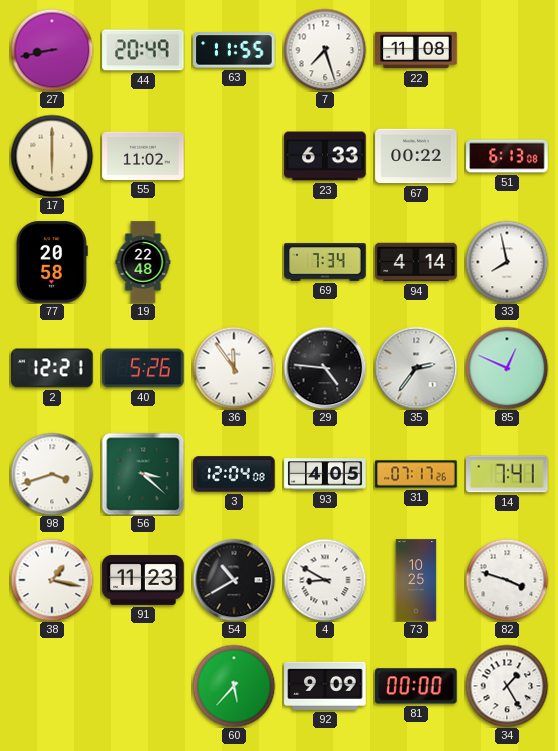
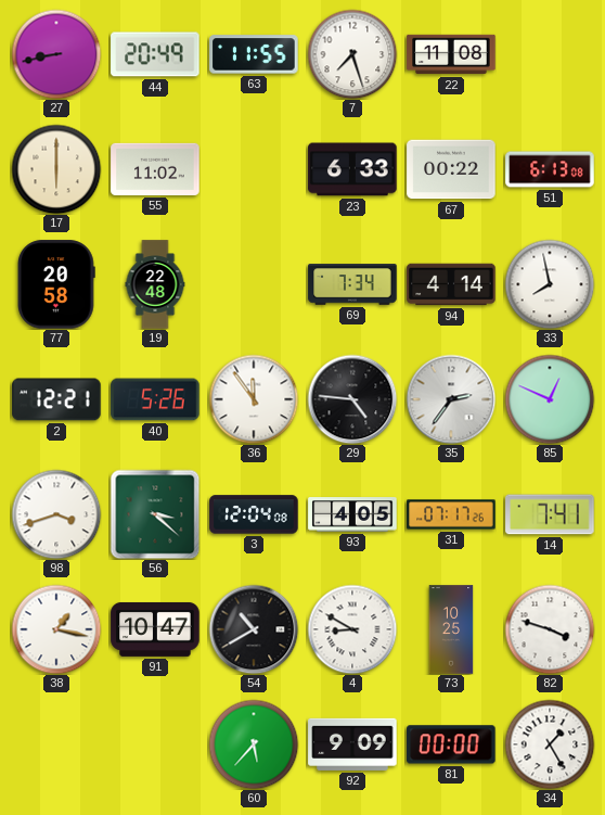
91: 11:23 -> 10:47
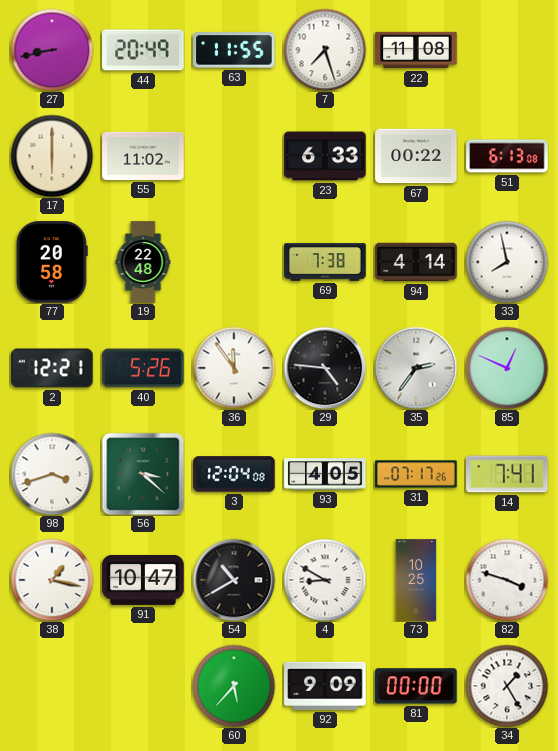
69: 7:34 -> 7:38
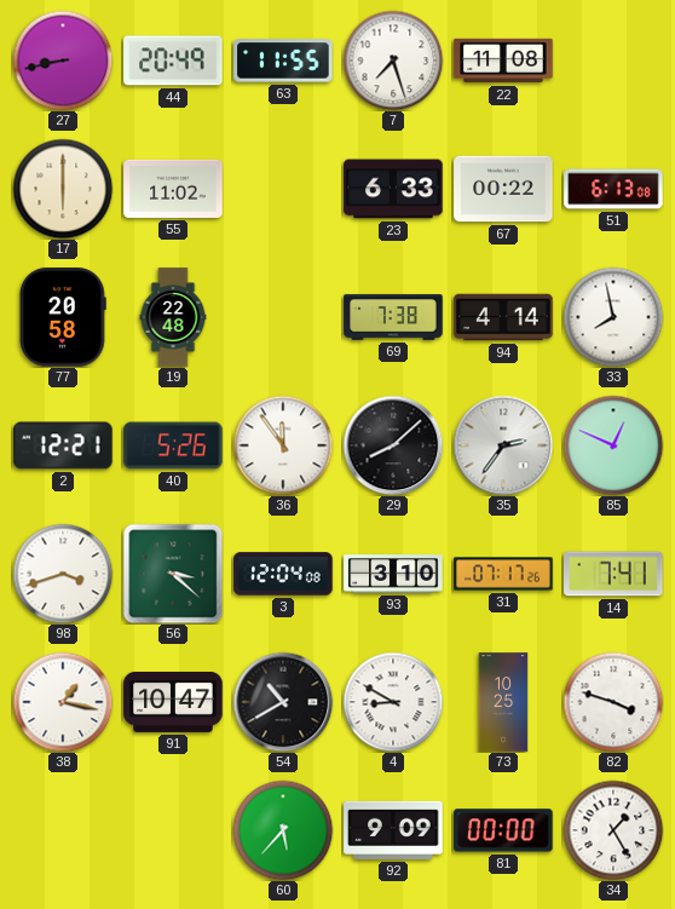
29: 4:46 -> 8:08
93: 4:05 -> 3:10
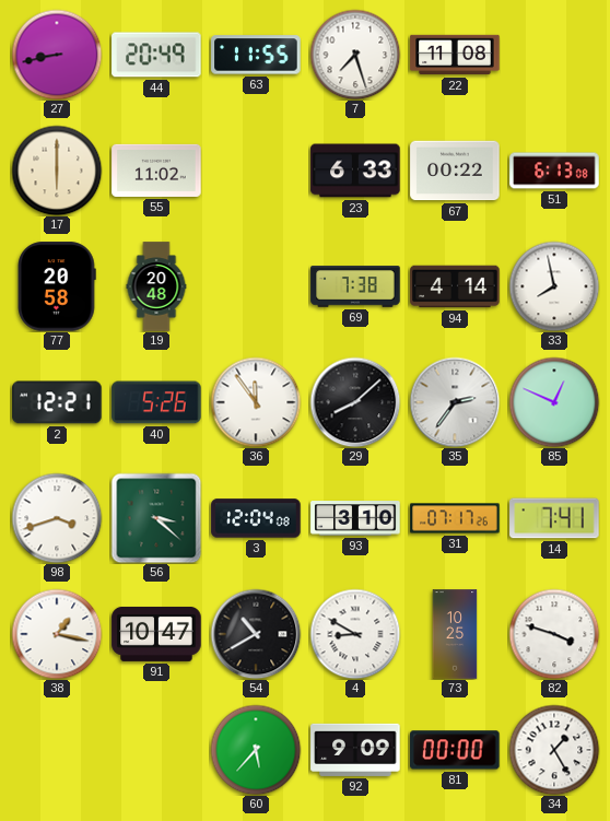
19: 22:48 -> 20:48
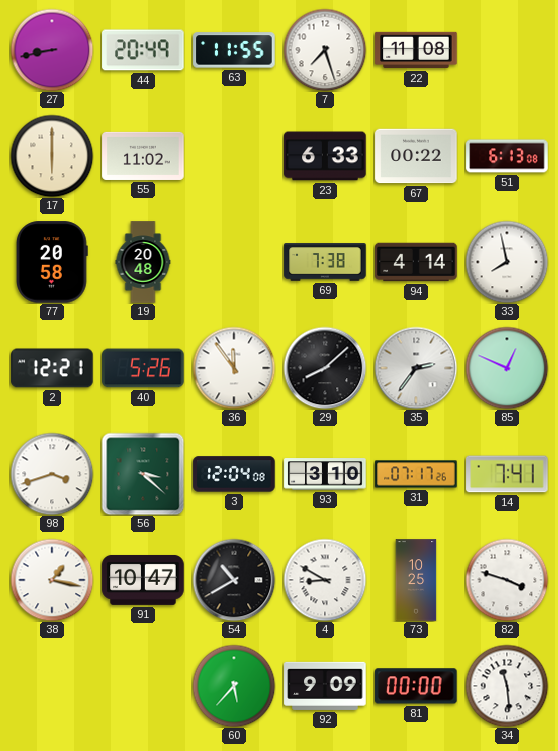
34: 1:25 -> 11:29
